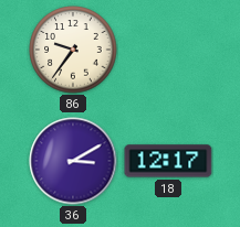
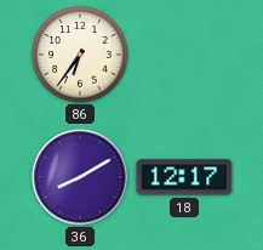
86: 9:36 -> 6:36
36: 3:10 -> 8:10
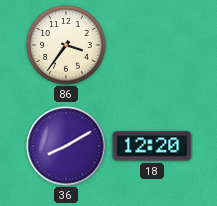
86: 6:36 -> 3:36
18: 12:17 -> 12:20
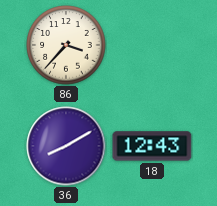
86: 3:36 -> 3:37
18: 12:20 -> 12:43
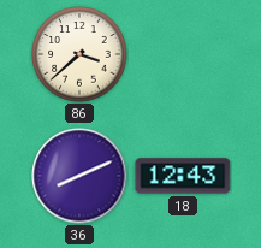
86: 3:37 -> 3:38
36: 8:10 -> 8:11
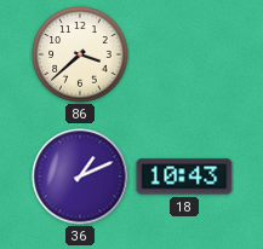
36: 8:11 -> 1:11
18: 12:43 -> 10:43
